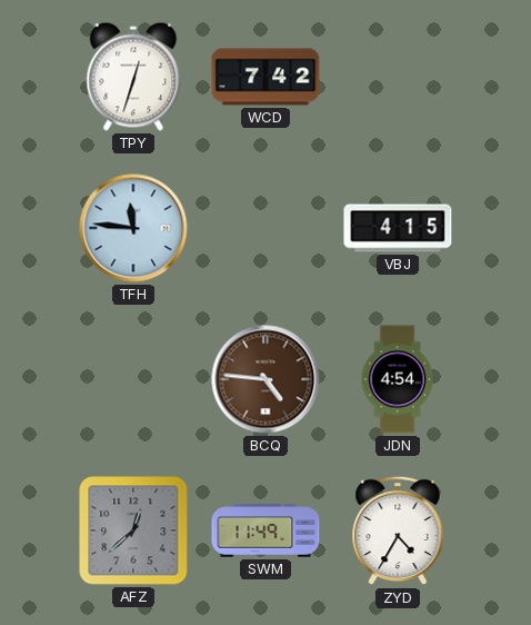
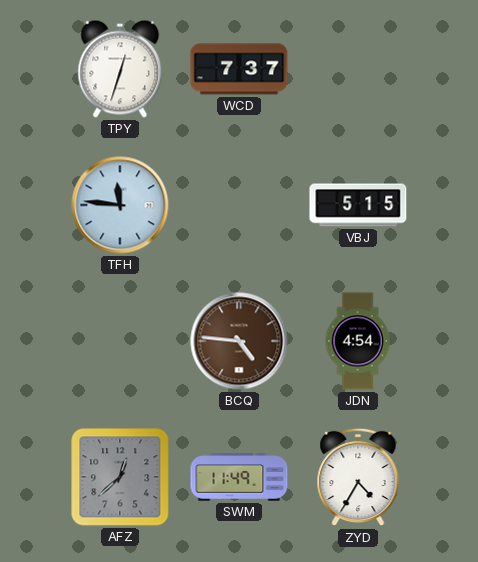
WCD: 7:42 -> 7:37
VBJ: 4:15 -> 5:15
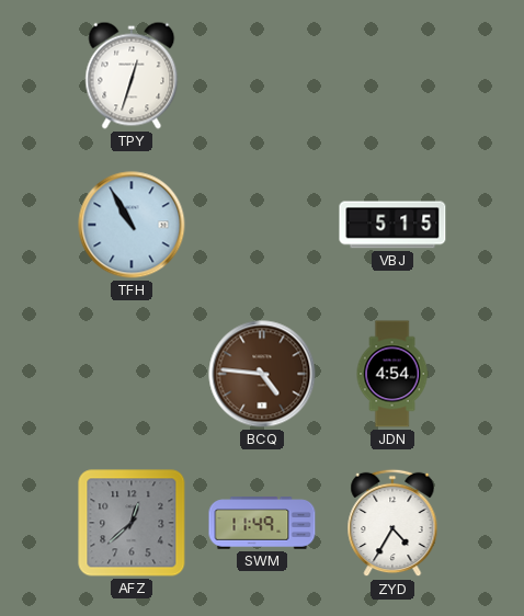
WCD: 7:37 -> none
TFH: 11:46 -> 10:55
